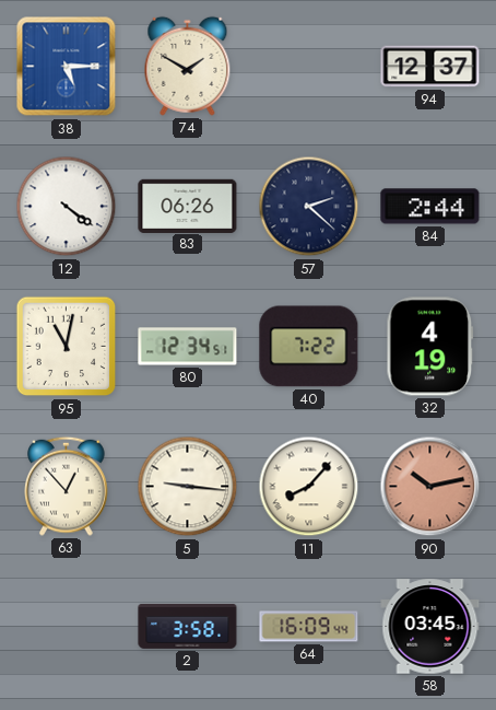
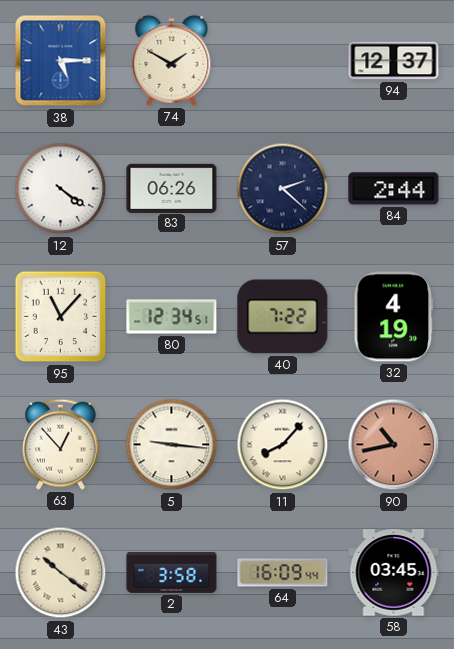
95: 11:02 -> 11:07
90: 10:13 -> 10:43
43: none -> 10:21
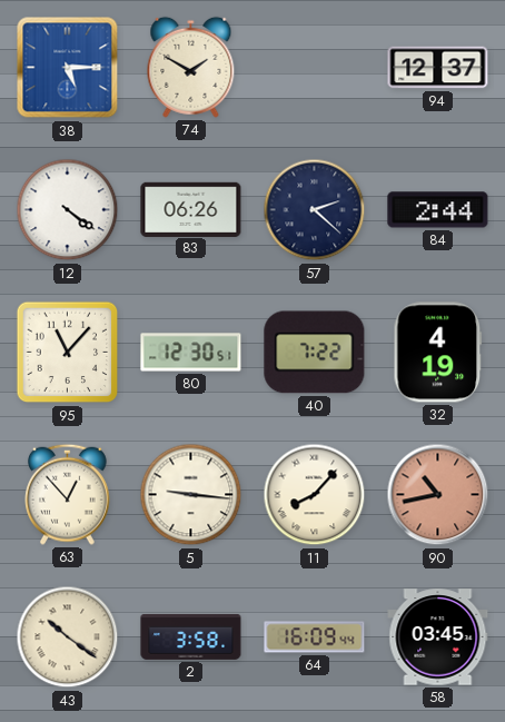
80: 12:34 -> 12:30
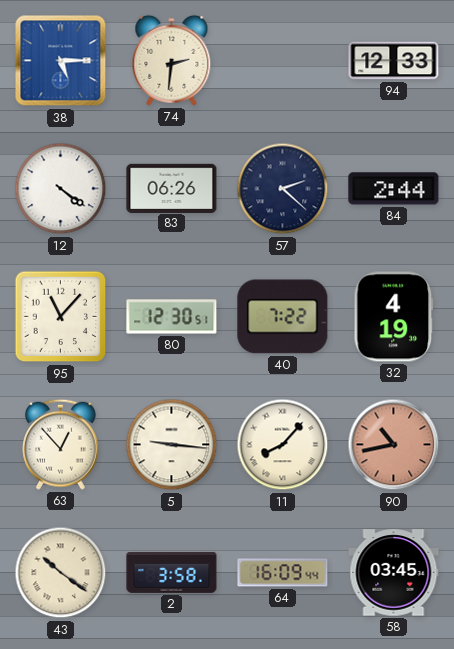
74: 1:50 -> 2:31
94: 12:37 -> 12:33
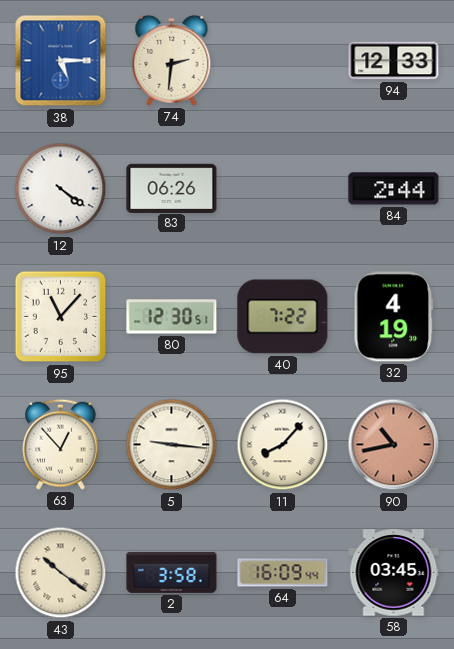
57: 2:22 -> none
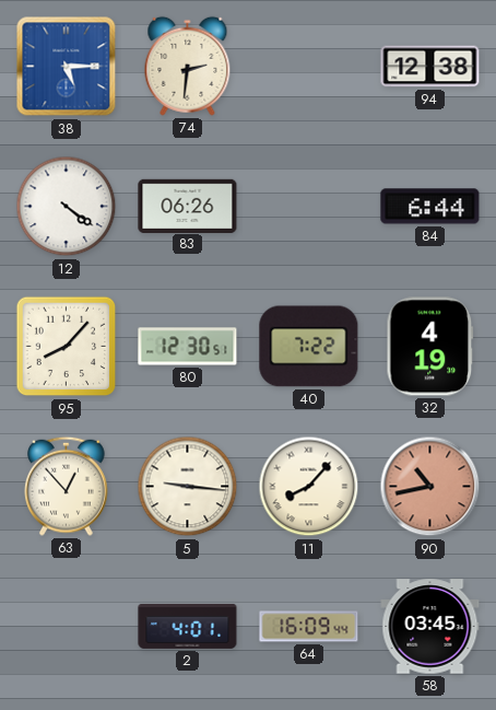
94: 12:33 -> 12:38
84: 2:44 -> 6:44
95: 11:07 -> 8:07
43: 10:21 -> none
2: 3:58 -> 4:01
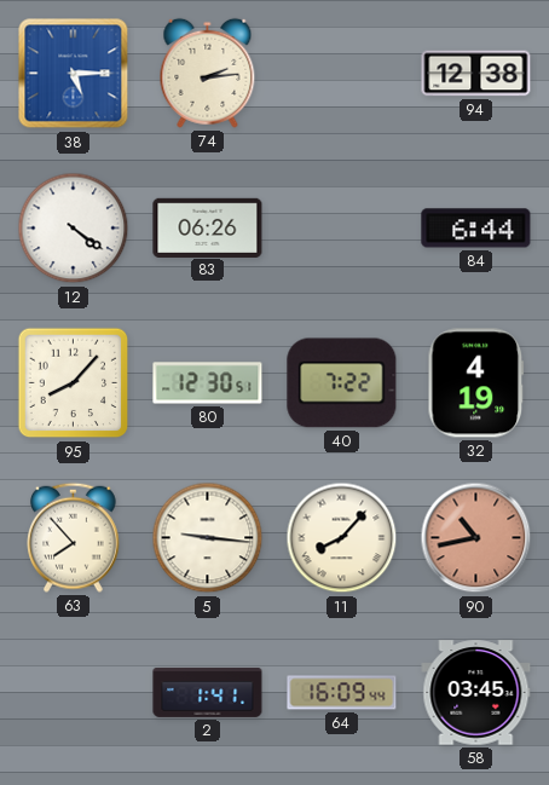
74: 2:31 -> 2:14
63: 12:53 -> 7:53
2: 4:01 -> 1:41
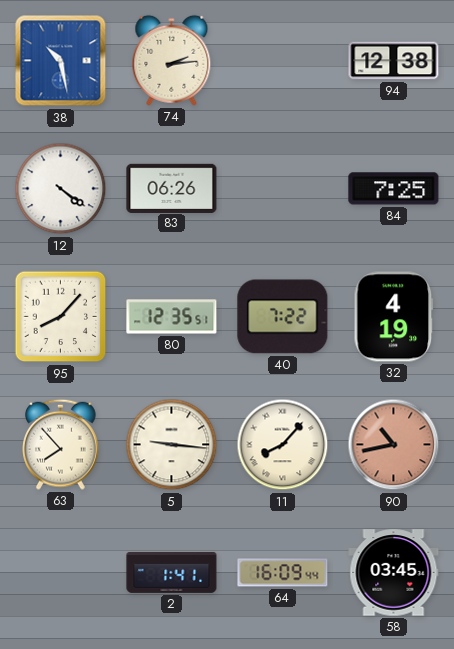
38: 5:15 -> 10:28
84: 6:44 -> 7:25
80: 12:30 -> 12:35
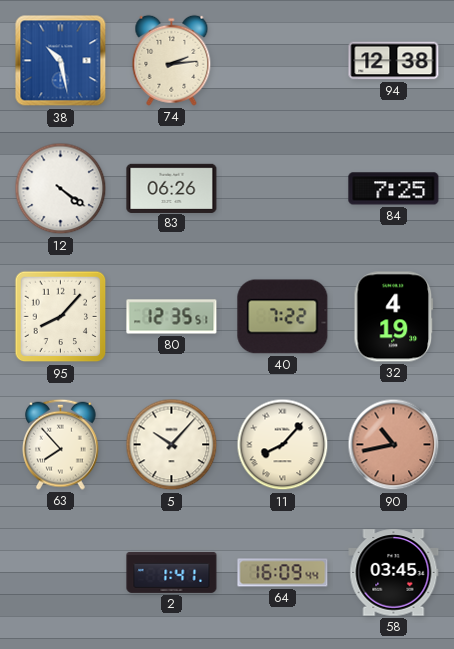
5: 9:16 -> 10:07
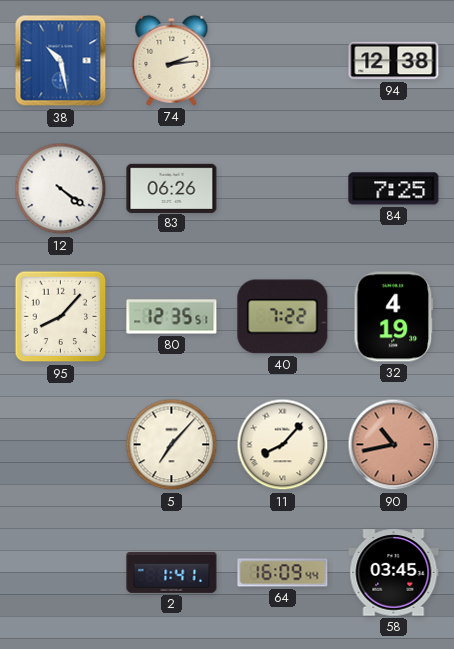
63: 7:53 -> none
5: 10:07 -> 7:07
